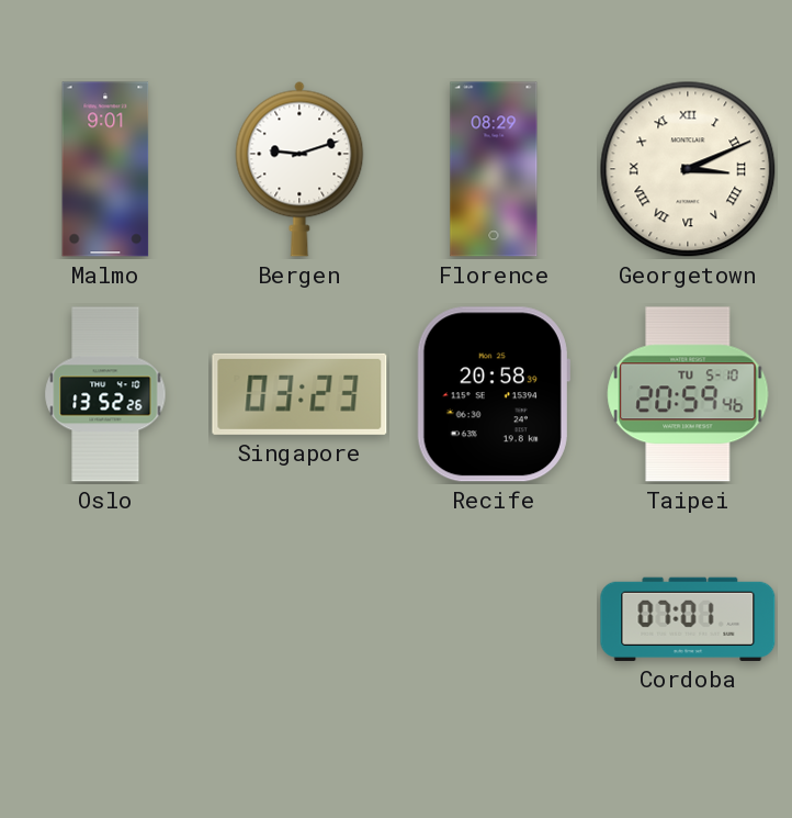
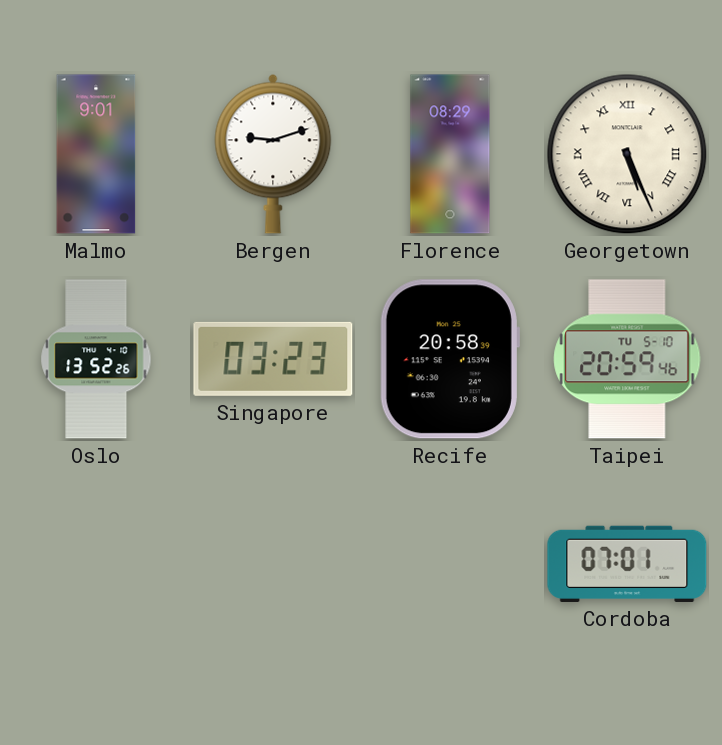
Georgetown: 3:11 -> 5:26
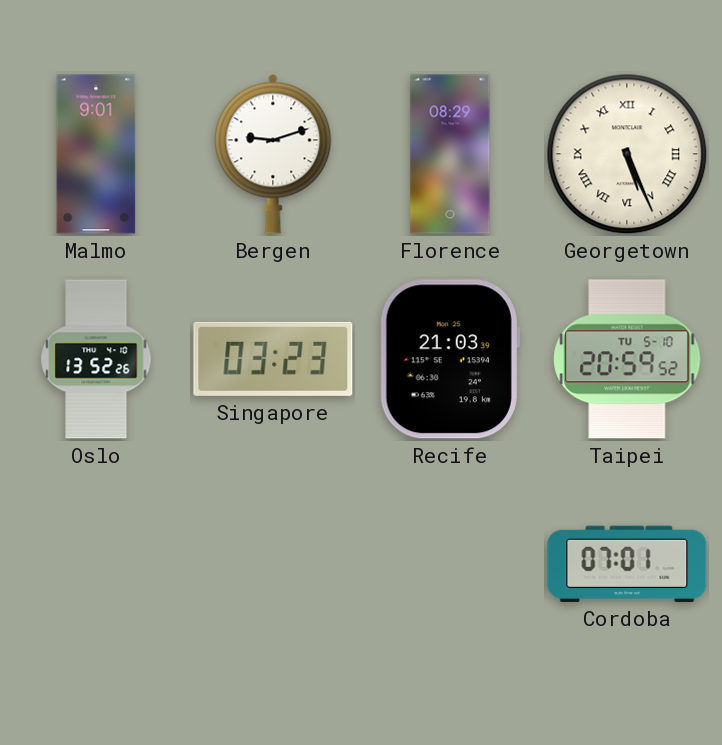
Recife: 20:58 -> 21:03
Taipei: 20:59:46 -> 20:59:52
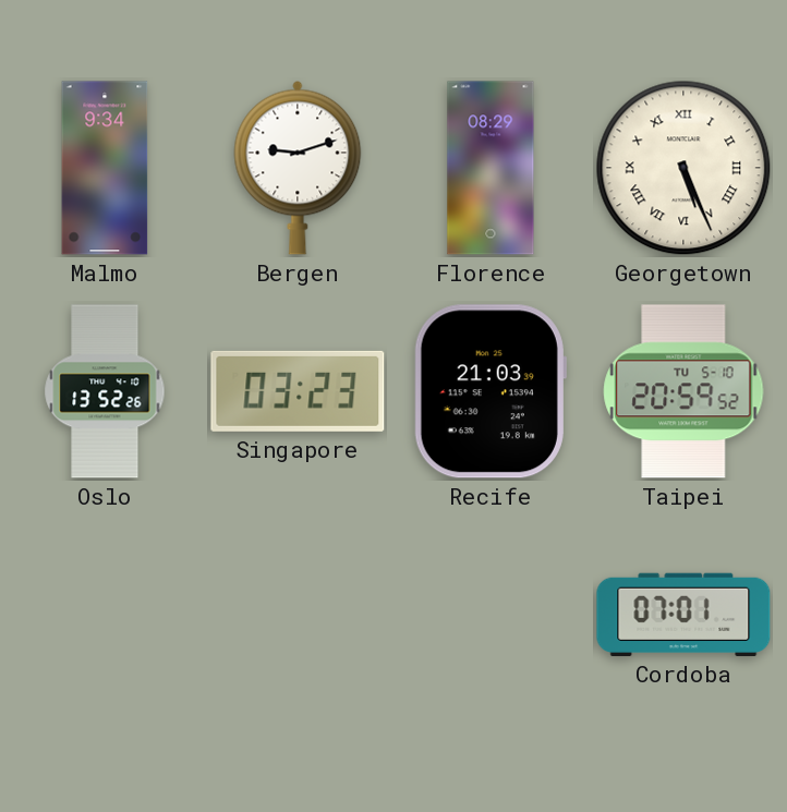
Malmo: 9:01 -> 9:34
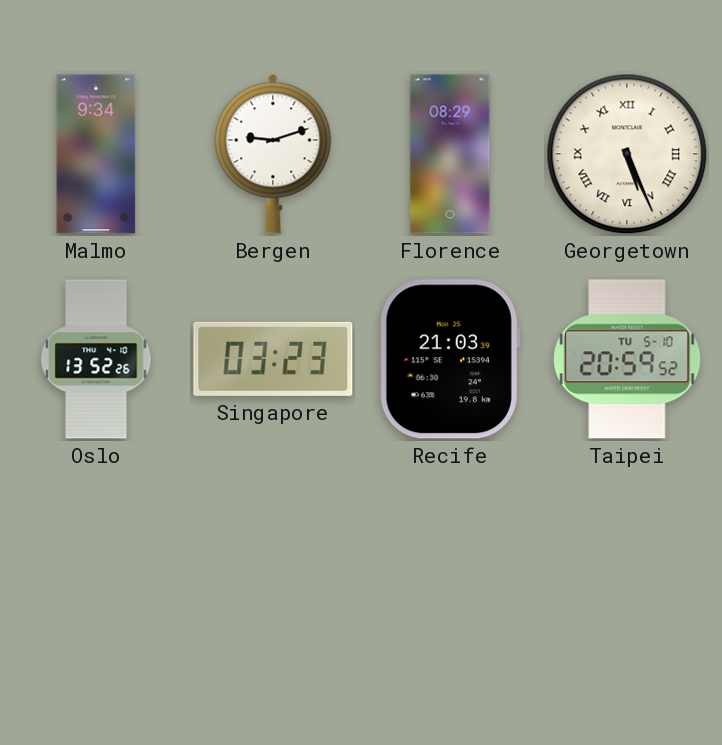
Cordoba: 07:01 -> none
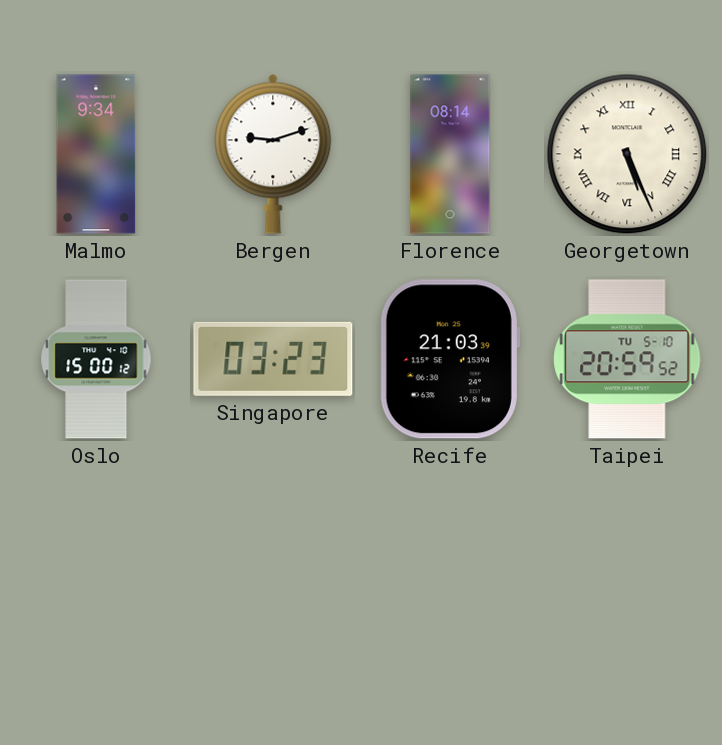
Florence: 08:29 -> 08:14
Oslo: 13:52 -> 15:00
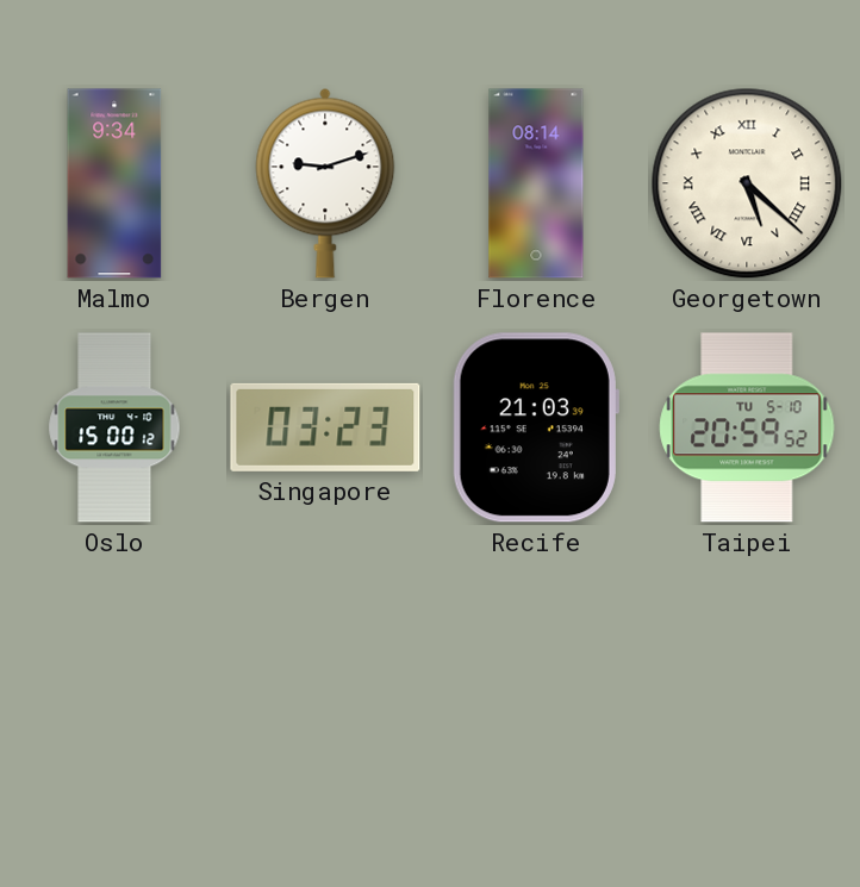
Georgetown: 5:26 -> 5:22
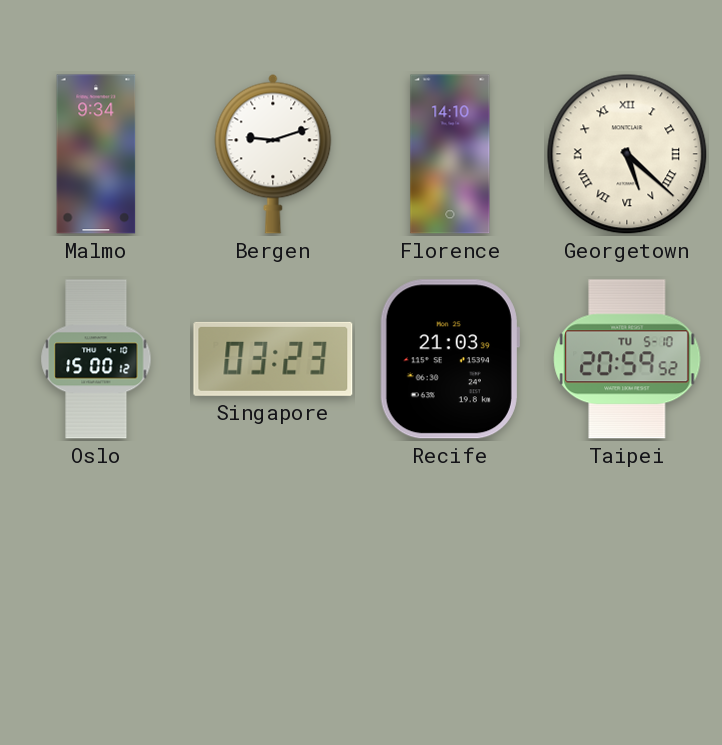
Florence: 08:14 -> 14:10
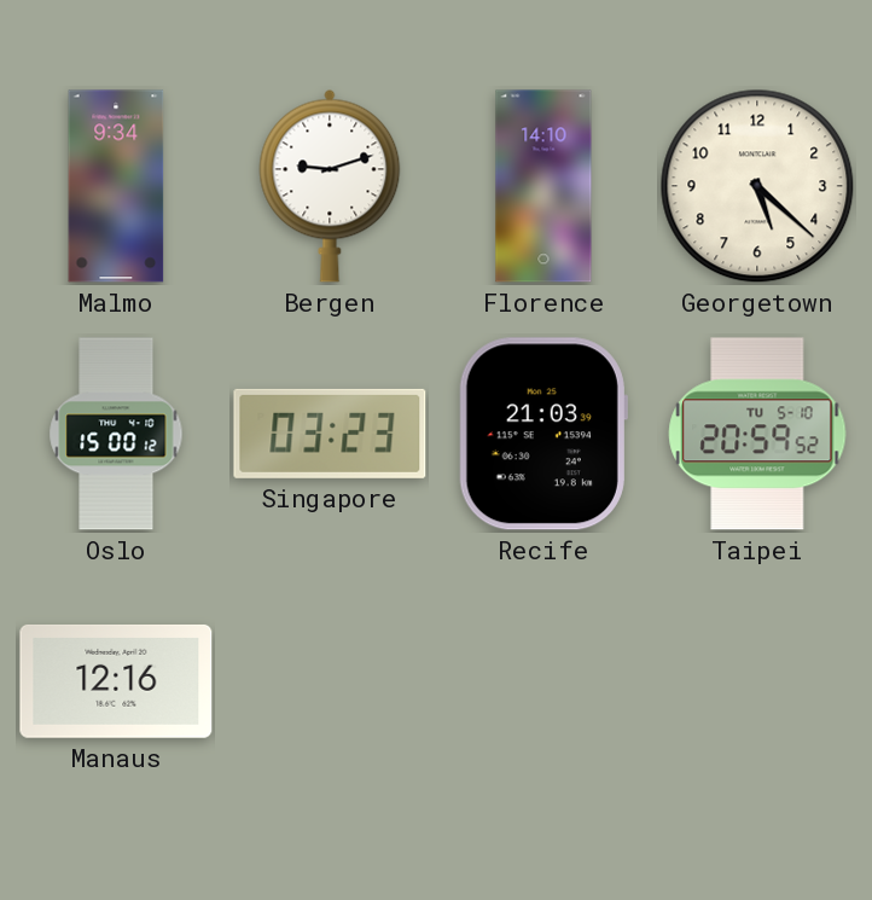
Georgetown numerals: Roman -> Arabic
Manaus: none -> 12:16
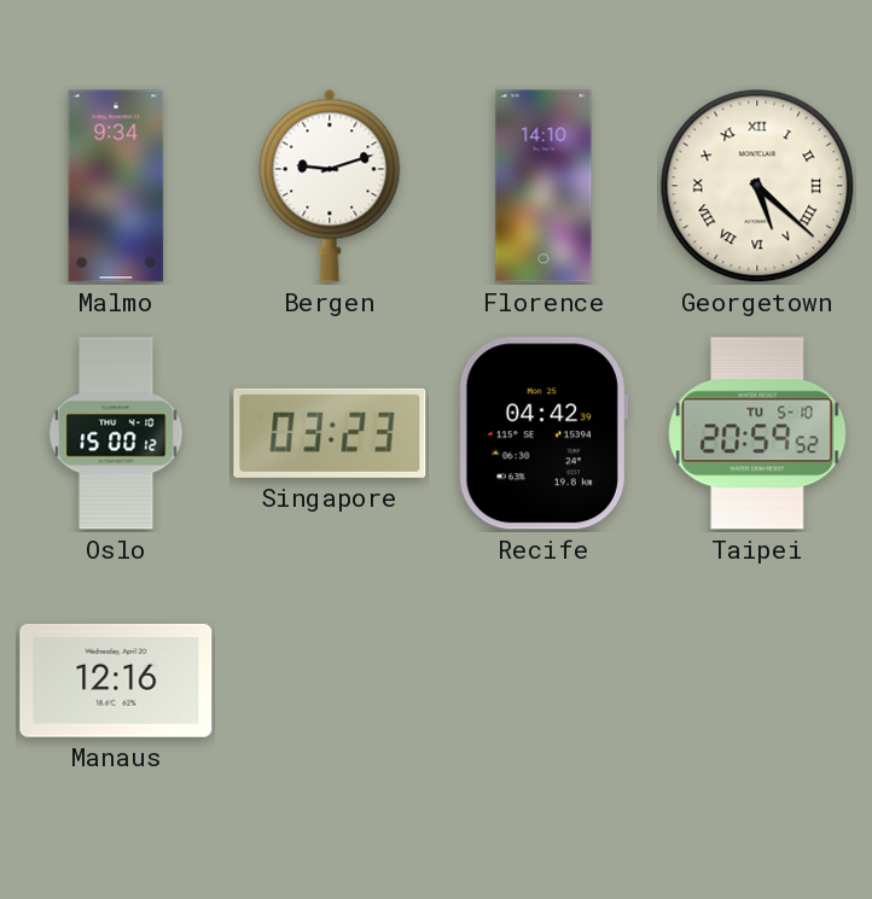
Georgetown numerals: Arabic -> Roman
Recife: 21:03 -> 04:42
